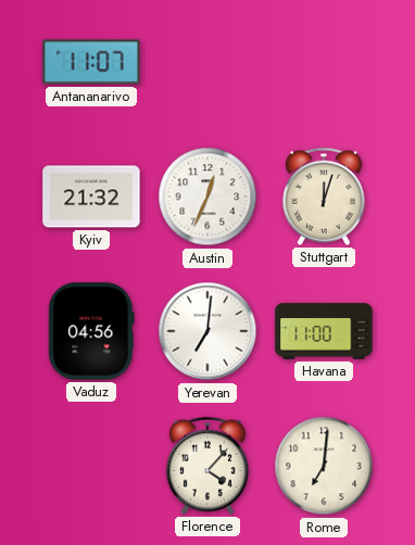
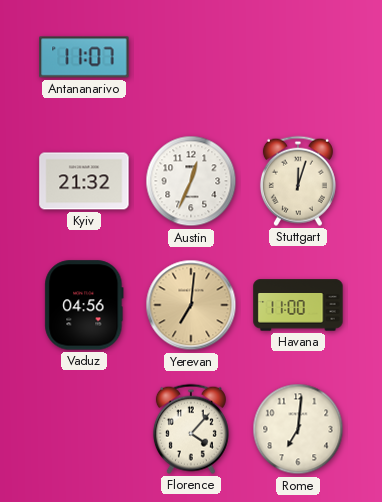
Yerevan dial: white -> champagne
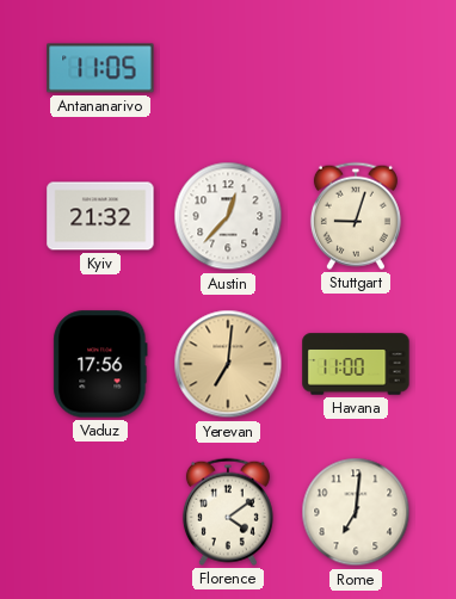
Antananarivo: 11:07 -> 11:05
Austin: 12:34 -> 12:37
Stuttgart: 12:03 -> 9:03
Vaduz: 04:56 -> 17:56
Florence: 4:07 -> 4:09
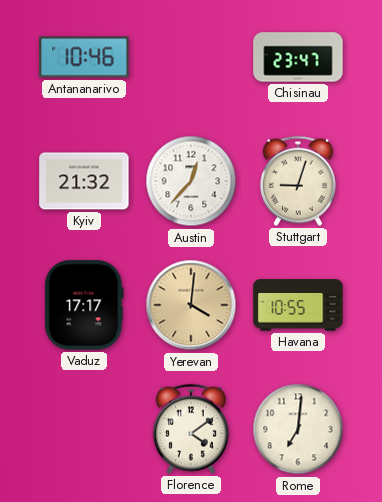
Antananarivo: 11:05 -> 10:46
Chisinau: none -> 23:47
Vaduz: 17:56 -> 17:17
Yerevan: 7:01 -> 4:01
Havana: 11:00 -> 10:55
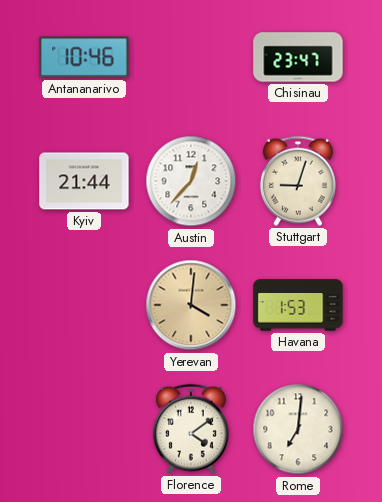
Kyiv: 21:32 -> 21:44
Vaduz: 17:17 -> none
Havana: 10:55 -> 1:53
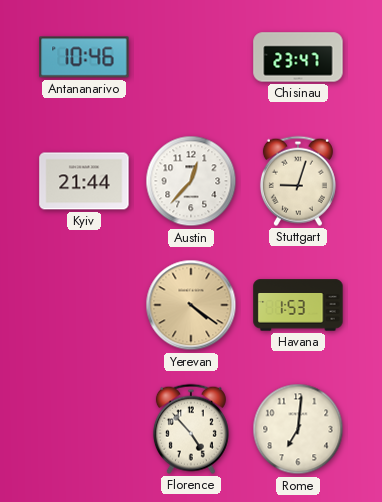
Yerevan: 4:01 -> 4:21
Florence: 4:09 -> 4:53
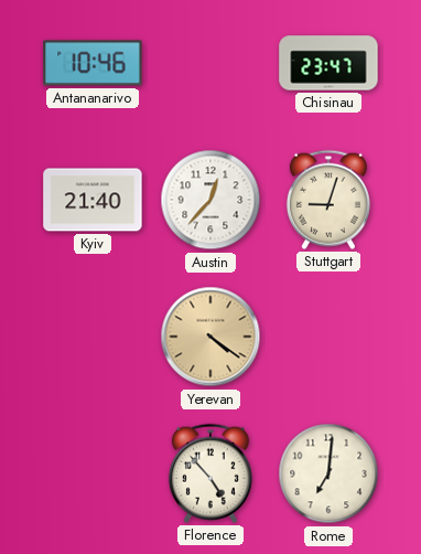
Kyiv: 21:44 -> 21:40
Havana: 1:53 -> none
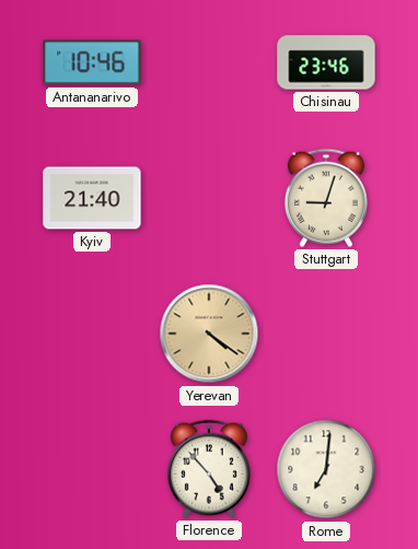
Chisinau: 23:47 -> 23:46
Austin: 12:37 -> none
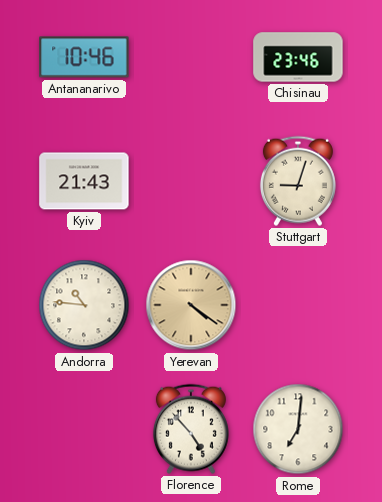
Kyiv: 21:40 -> 21:43
Andorra: none -> 10:46
